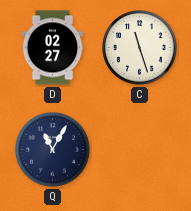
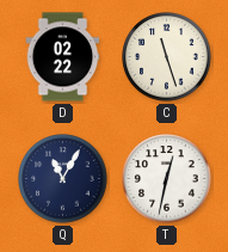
D: 02:27 -> 02:22
T: none -> 12:32
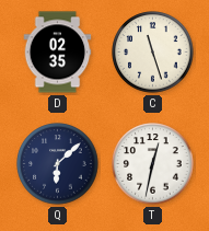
D: 02:22 -> 02:35
Q: 11:05 -> 6:08
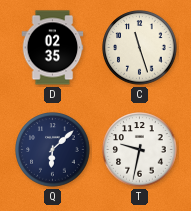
T: 12:32 -> 9:32
